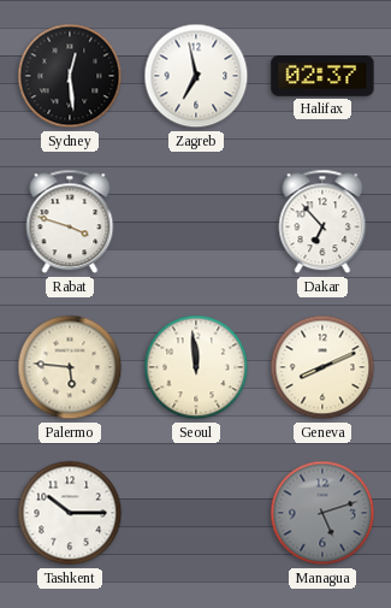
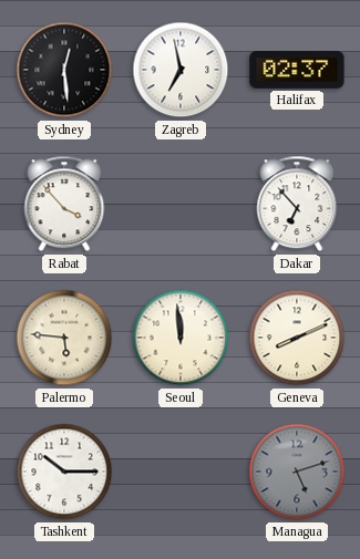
Rabat: 3:48 -> 3:53
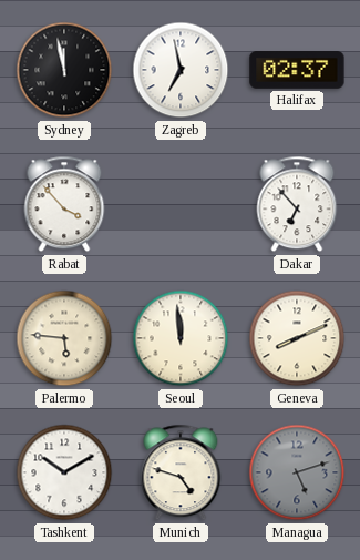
Sydney: 12:29 -> 11:58
Tashkent: 10:15 -> 10:10
Munich: none -> 4:48
